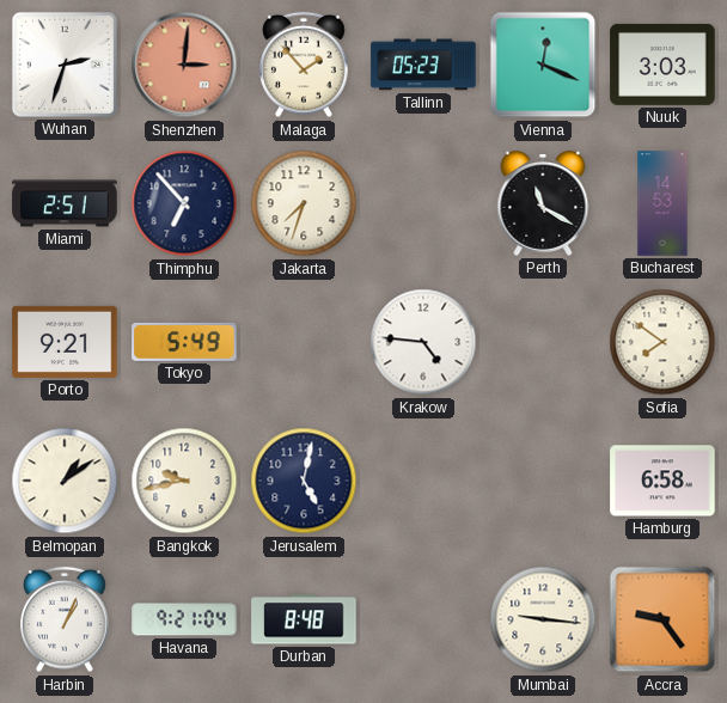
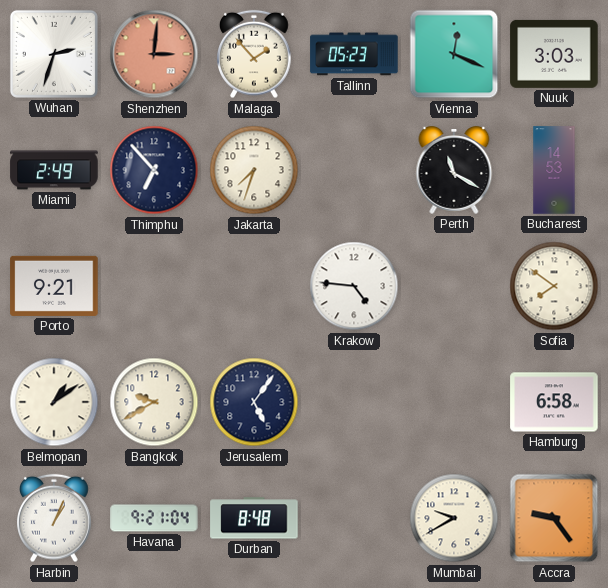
Miami: 2:51 -> 2:49
Tokyo: 5:49 -> none
Bangkok: 9:43 -> 9:40
Jerusalem: 5:02 -> 5:06
Mumbai: 9:16 -> 9:40
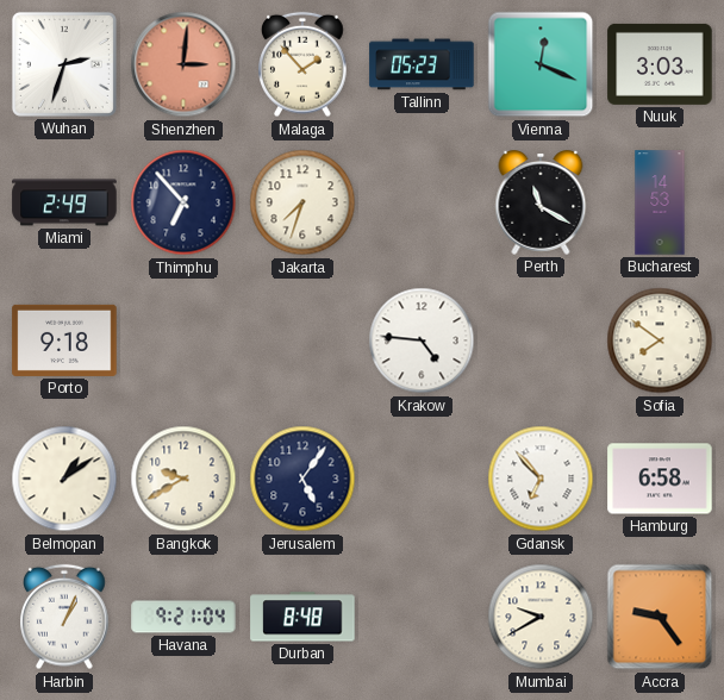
Porto: 9:21 -> 9:18
Gdansk: none -> 6:53
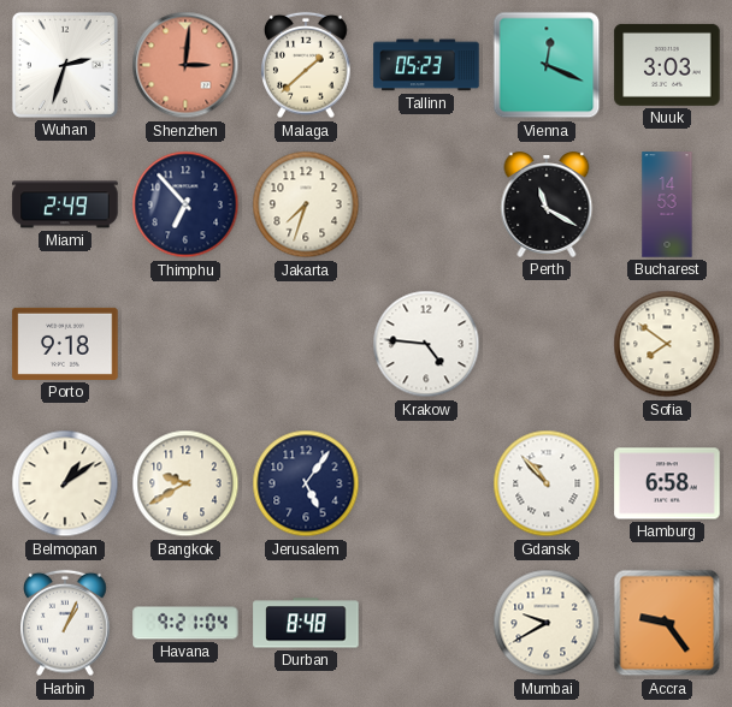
Malaga: 1:53 -> 1:38
Gdansk: 6:53 -> 10:53
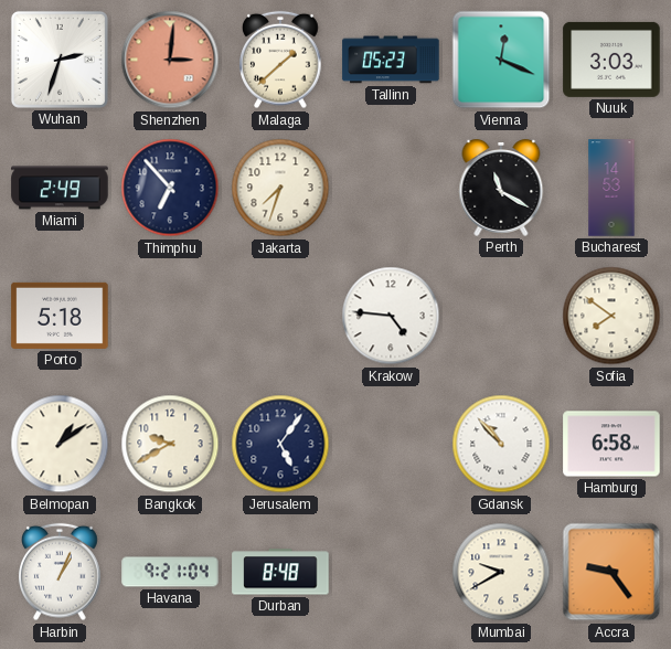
Porto: 9:18 -> 5:18
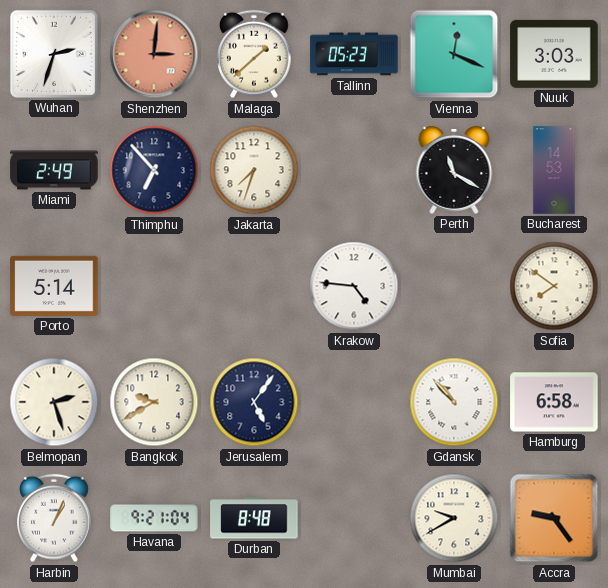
Porto: 5:18 -> 5:14
Belmopan: 1:09 -> 2:27
